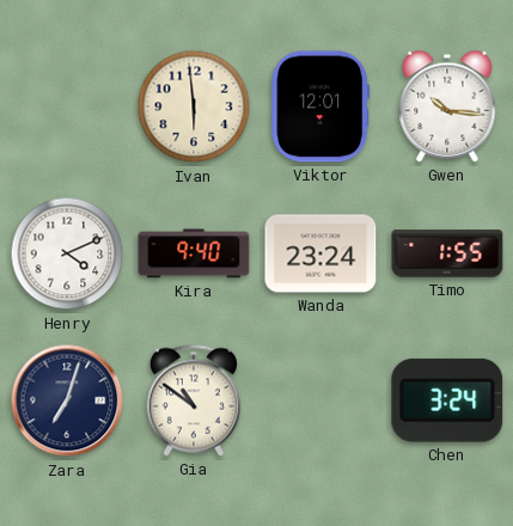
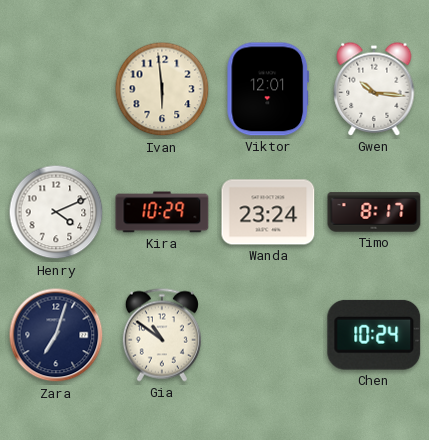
Kira: 9:40 -> 10:29
Timo: 1:55 -> 8:17
Chen: 3:24 -> 10:24
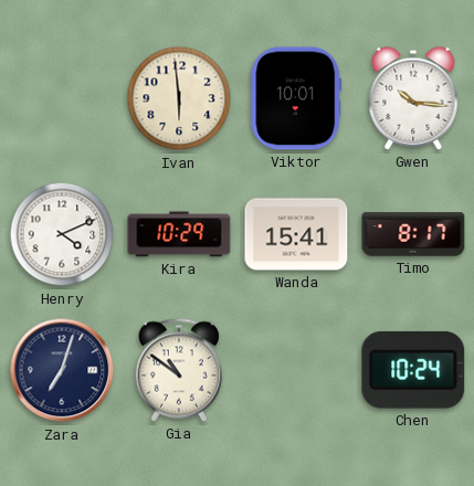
Viktor: 12:01 -> 10:01
Wanda: 23:24 -> 15:41
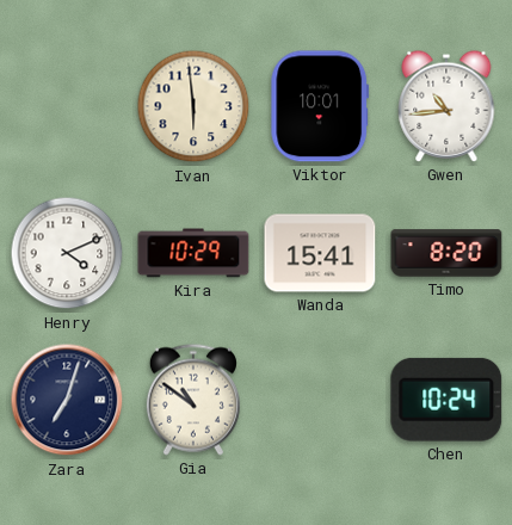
Gwen: 10:16 -> 10:44
Timo: 8:17 -> 8:20
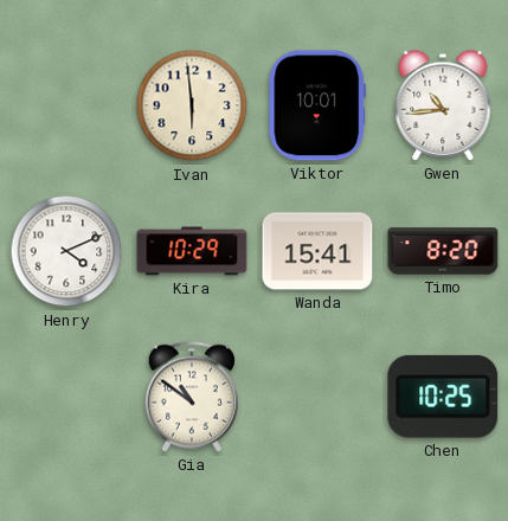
Zara: 7:03 -> none
Chen: 10:24 -> 10:25
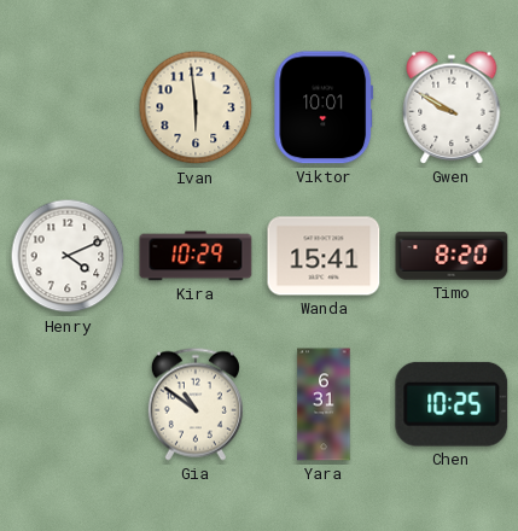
Gwen: 10:44 -> 9:50
Yara: none -> 6:31
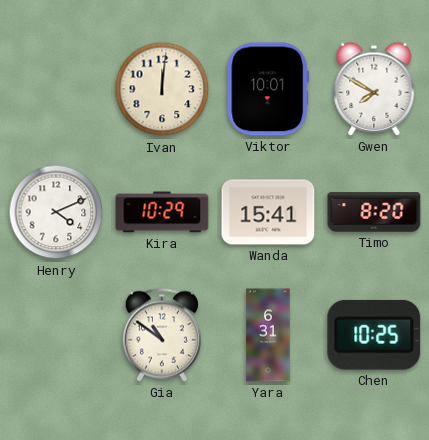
Ivan: 5:59 -> 12:01
Gwen: 9:50 -> 7:50
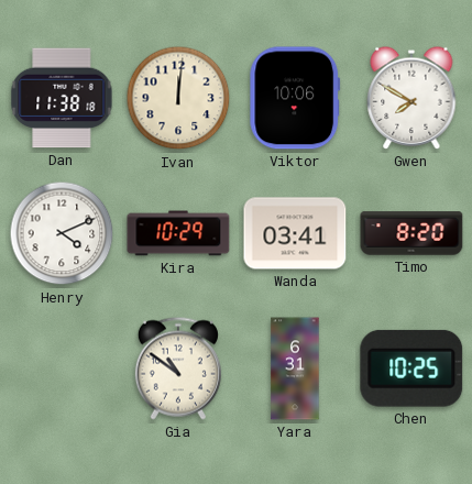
Dan: none -> 11:38
Viktor: 10:01 -> 10:06
Wanda: 15:41 -> 03:41
